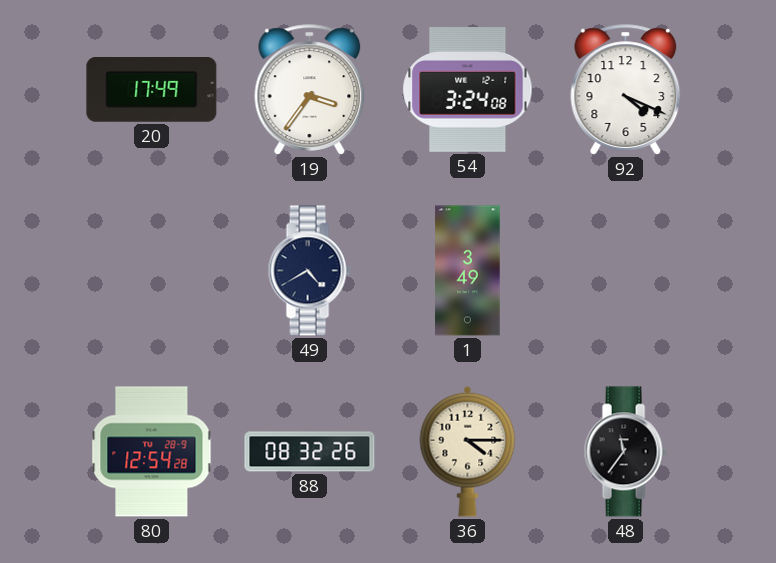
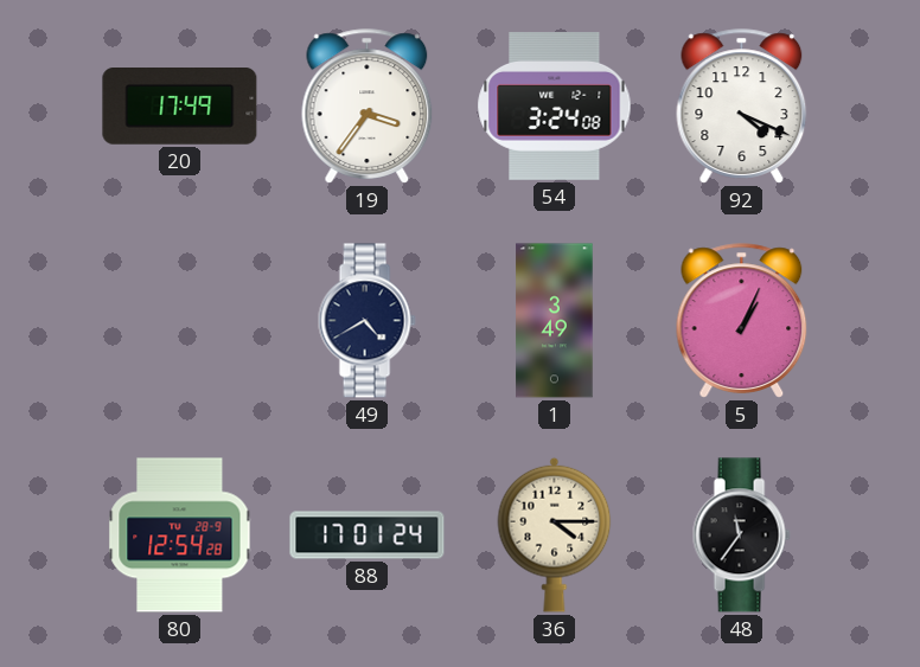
5: none -> 1:04
88: 08:32 -> 17:01
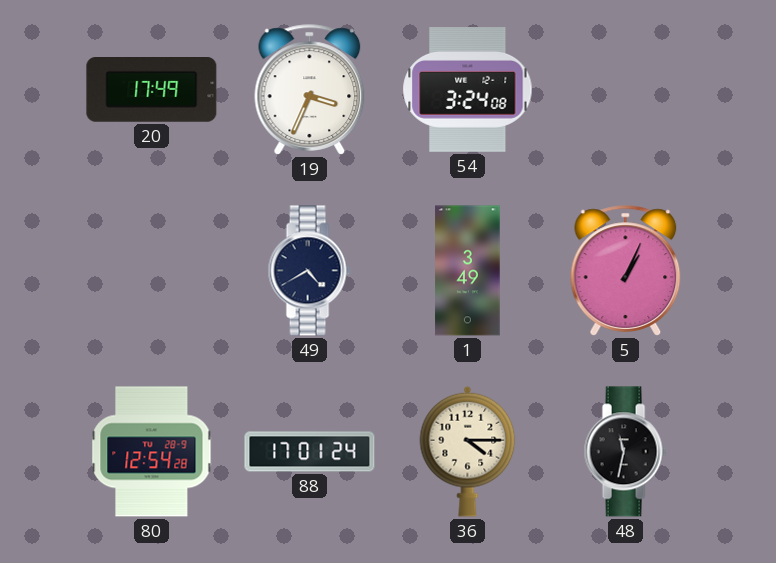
19: 3:36 -> 3:34
92: 4:19 -> none
48: 11:36 -> 11:32
